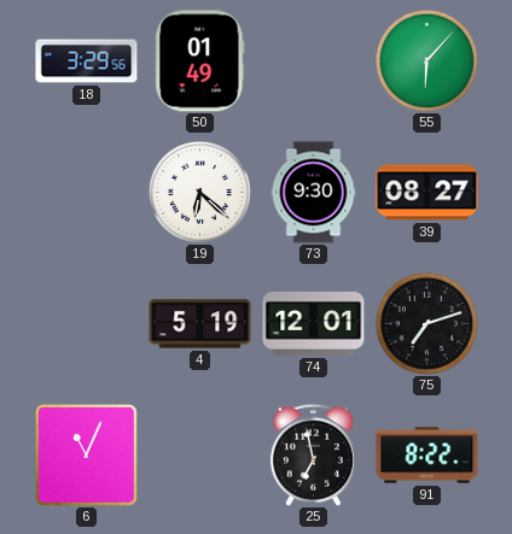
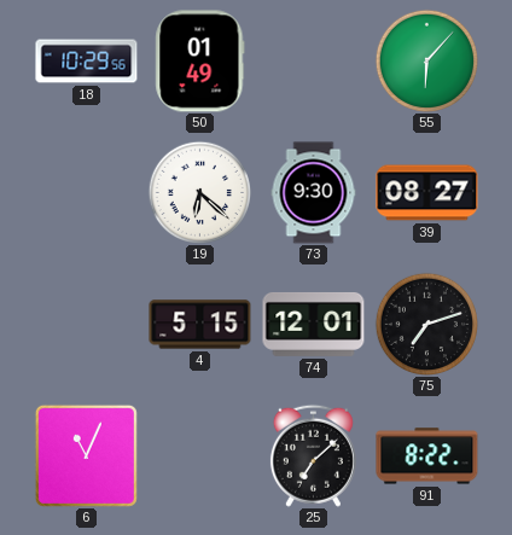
18: 3:29 -> 10:29
4: 5:19 -> 5:15
25: 6:58 -> 7:08
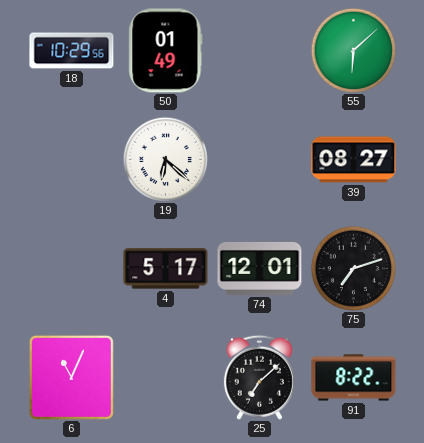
55: 6:07 -> 6:08
73: 9:30 -> none
4: 5:15 -> 5:17
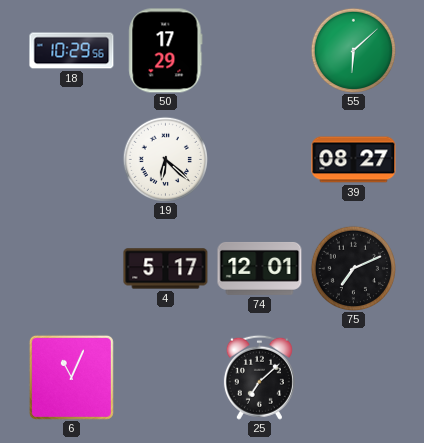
50: 01:49 -> 17:29
75: 7:12 -> 7:11
91: 8:22 -> none
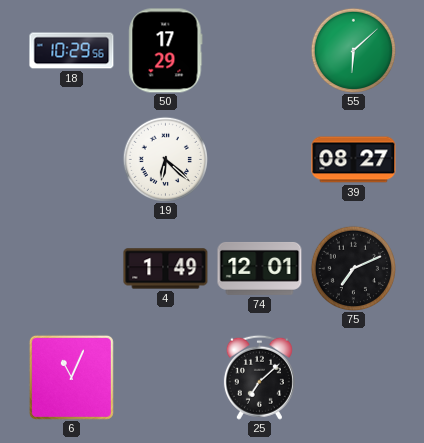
4: 5:17 -> 1:49
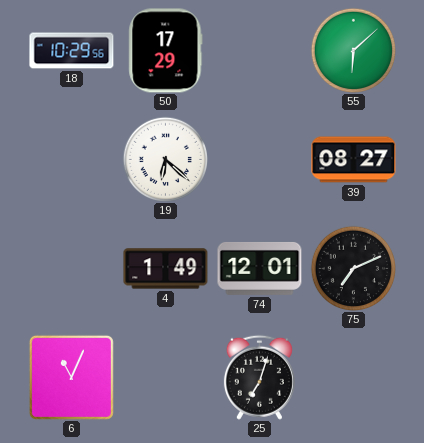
25: 7:08 -> 7:03
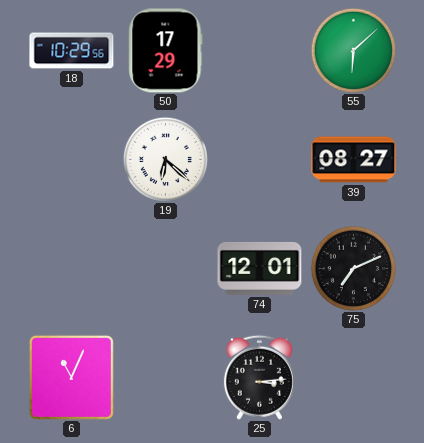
4: 1:49 -> none
25: 7:03 -> 3:14
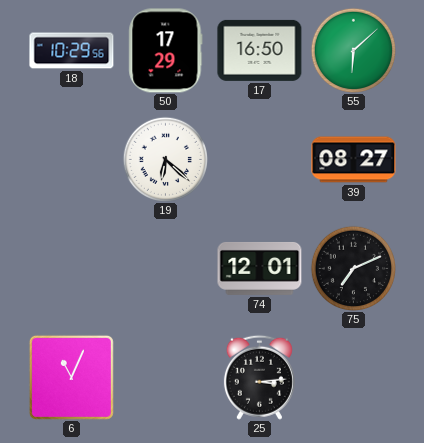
17: none -> 16:50
